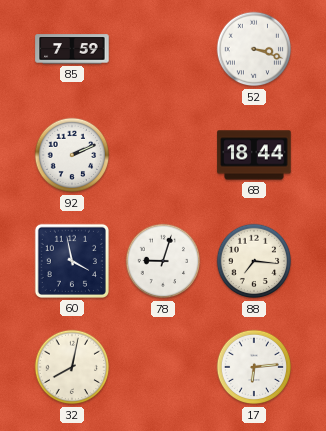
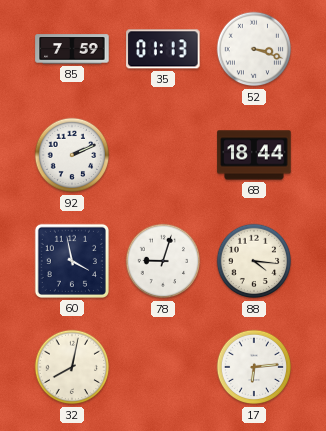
35: none -> 01:13
88: 7:16 -> 4:16
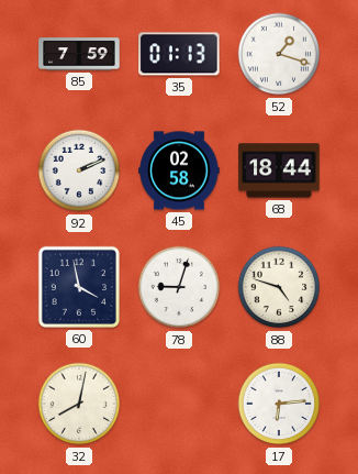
52: 3:18 -> 1:18
45: none -> 02:58
88: 4:16 -> 4:48
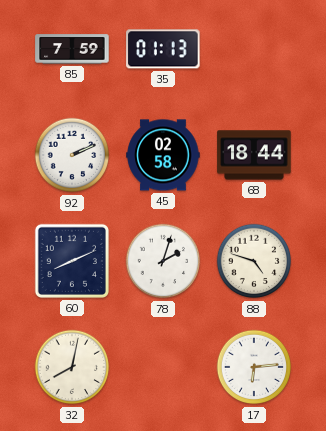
52: 1:18 -> none
60: 3:58 -> 8:11
78: 9:03 -> 2:03
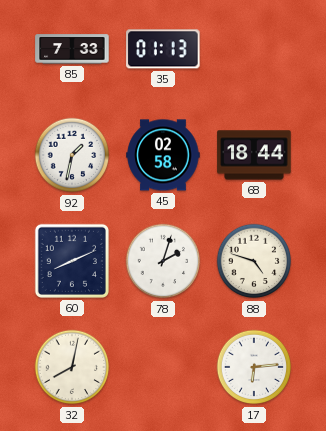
85: 7:59 -> 7:33
92: 2:11 -> 1:32
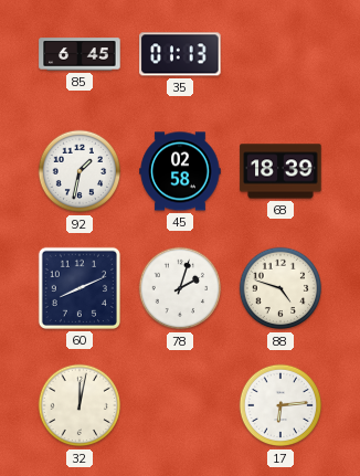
85: 7:33 -> 6:45
68: 18:44 -> 18:39
32: 8:02 -> 12:02
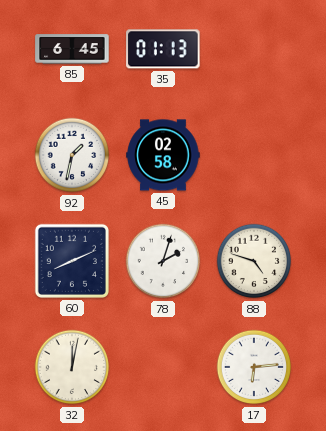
68: 18:39 -> none
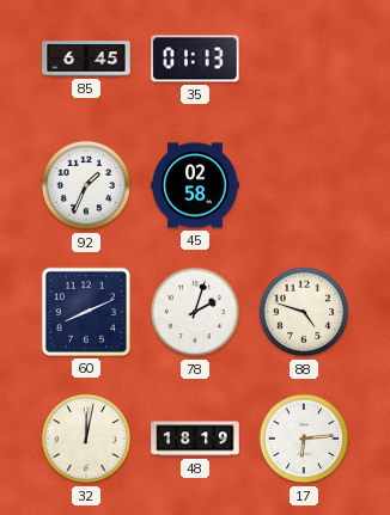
92: 1:32 -> 1:34
48: none -> 18:19
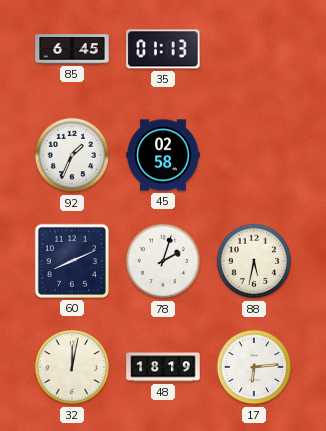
88: 4:48 -> 5:32
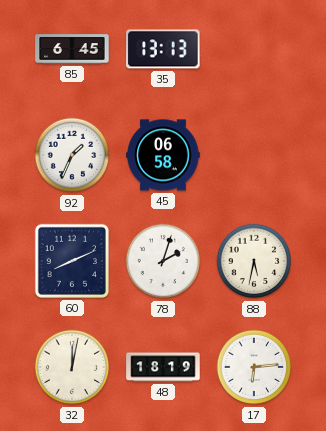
35: 01:13 -> 13:13
45: 02:58 -> 06:58
